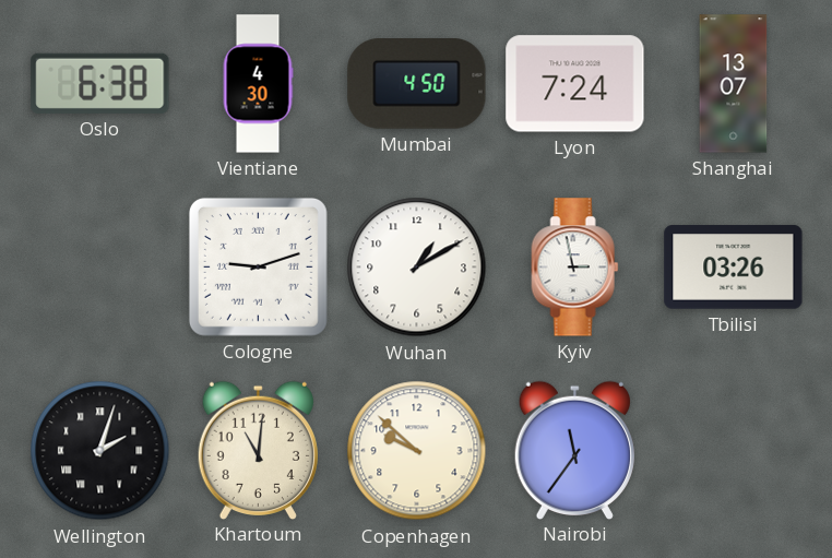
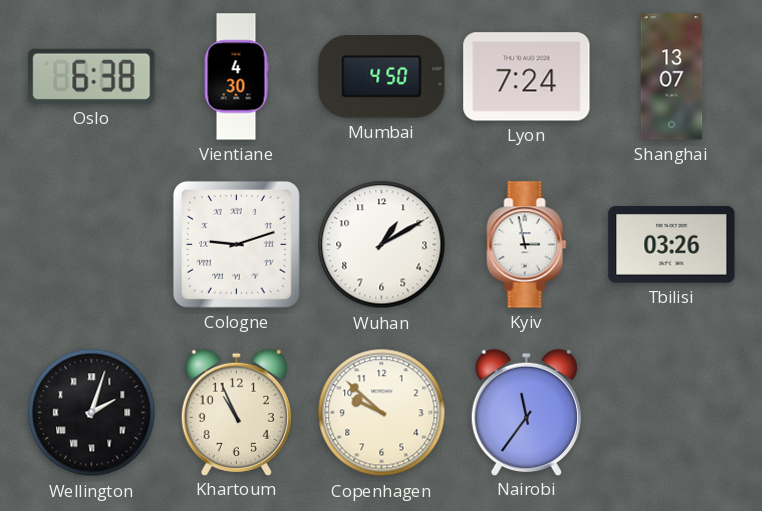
Khartoum: 11:01 -> 10:56
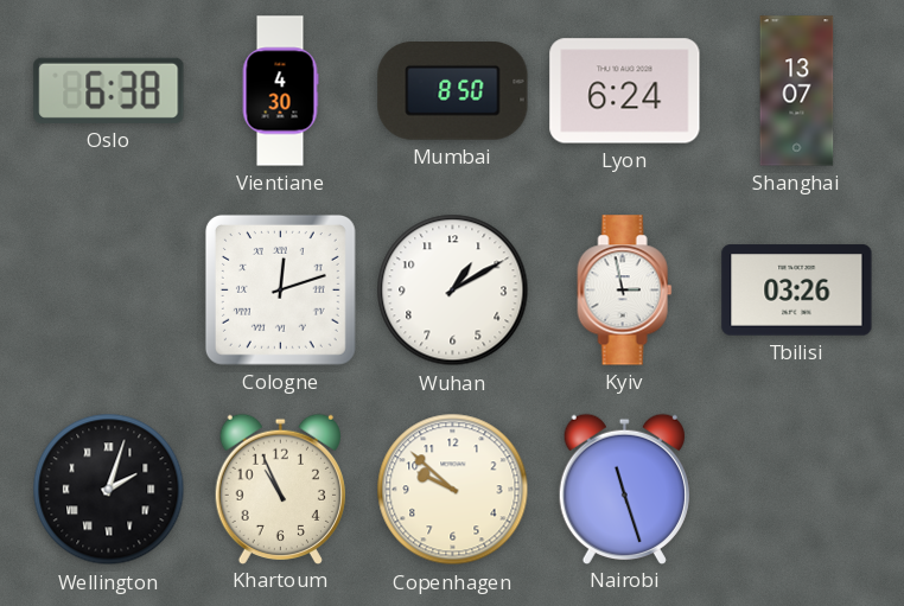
Mumbai: 4:50 -> 8:50
Lyon: 7:24 -> 6:24
Cologne: 9:12 -> 12:12
Nairobi: 11:36 -> 11:27
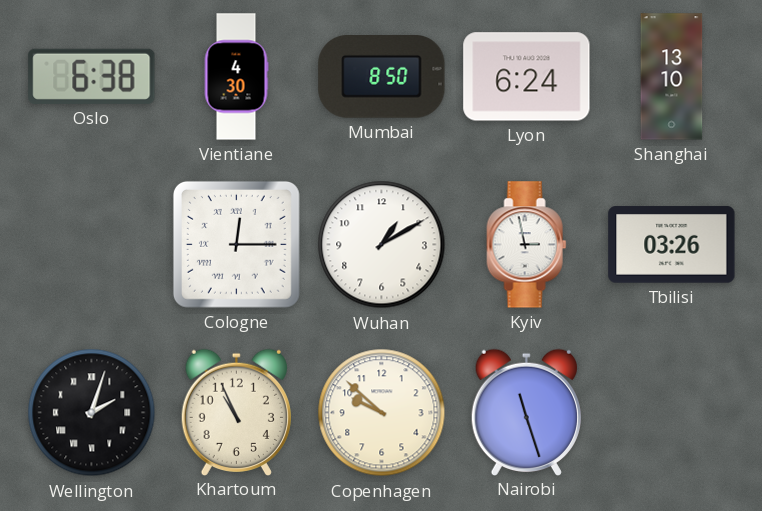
Shanghai: 13:07 -> 13:10
Cologne: 12:12 -> 12:15
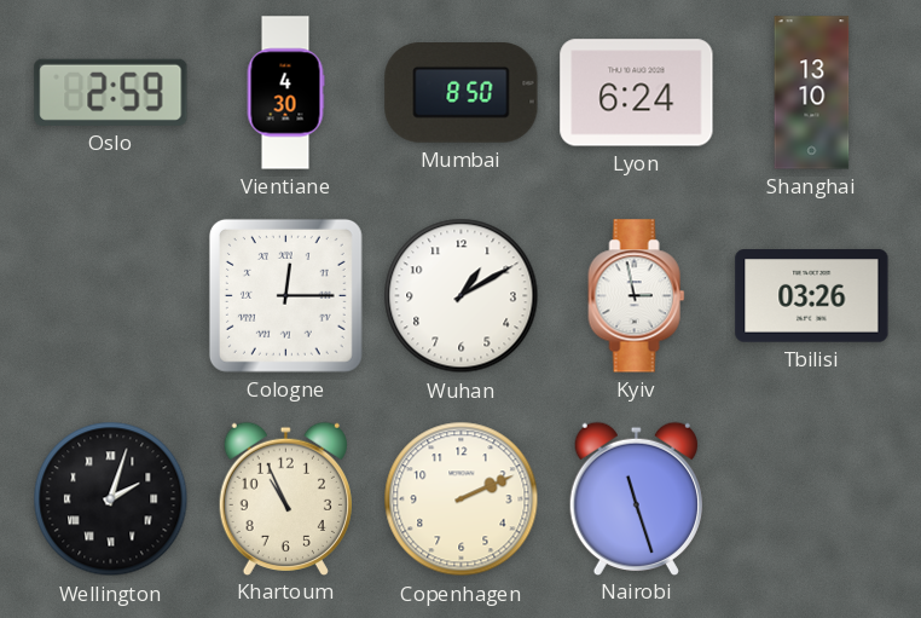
Oslo: 6:38 -> 2:59
Copenhagen: 9:52 -> 2:11
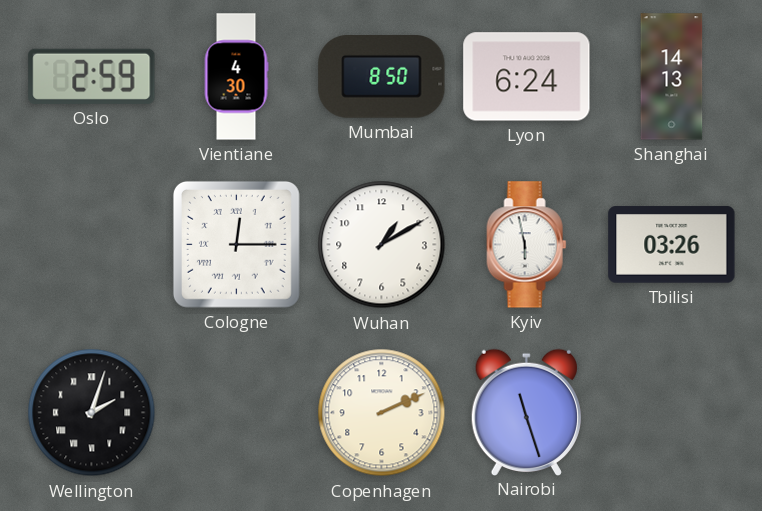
Shanghai: 13:10 -> 14:13
Kyiv: 2:58 -> 5:58
Khartoum: 10:56 -> none
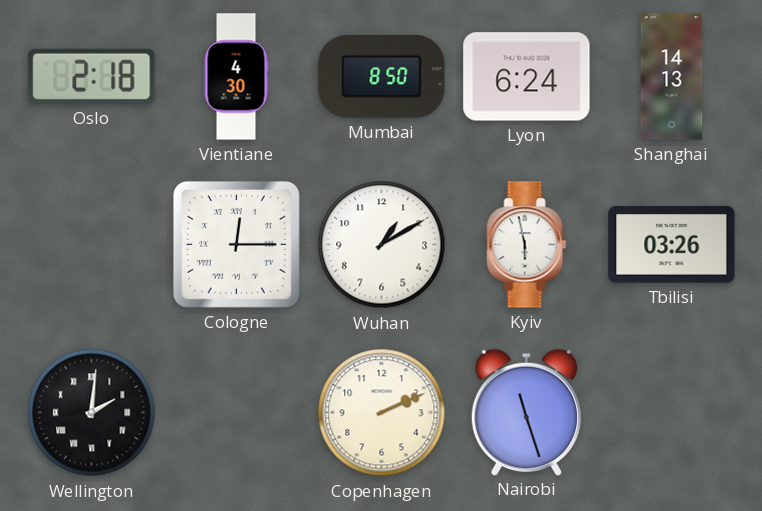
Oslo: 2:59 -> 2:18
Wellington: 2:03 -> 2:01
